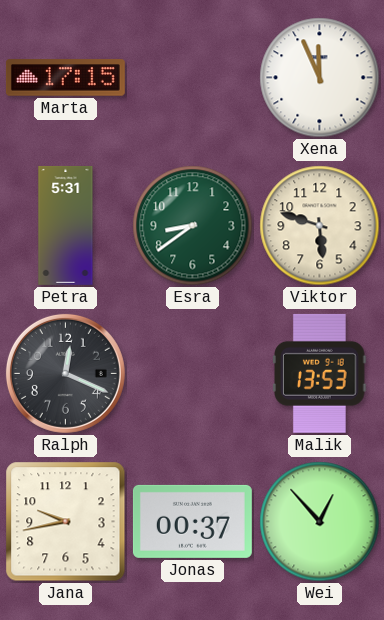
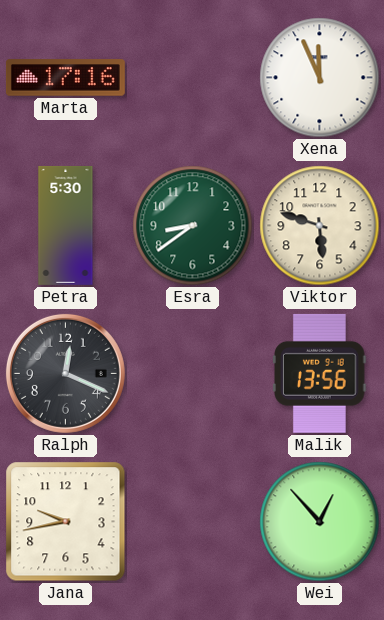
Marta: 17:15 -> 17:16
Petra: 5:31 -> 5:30
Malik: 13:53 -> 13:56
Jonas: 00:37 -> none
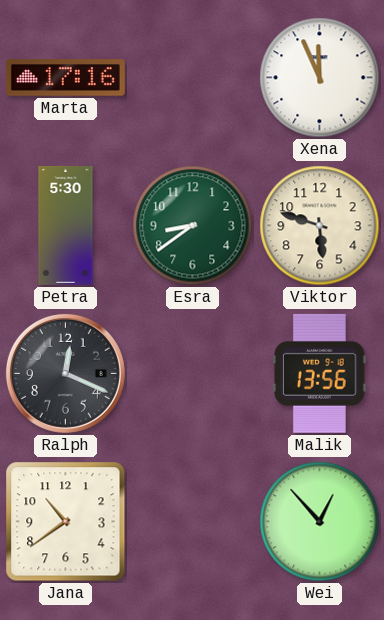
Jana: 9:43 -> 10:39
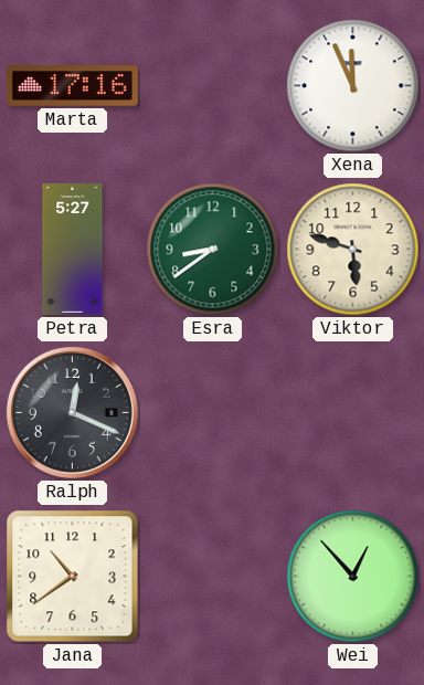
Petra: 5:30 -> 5:27
Malik: 13:56 -> none
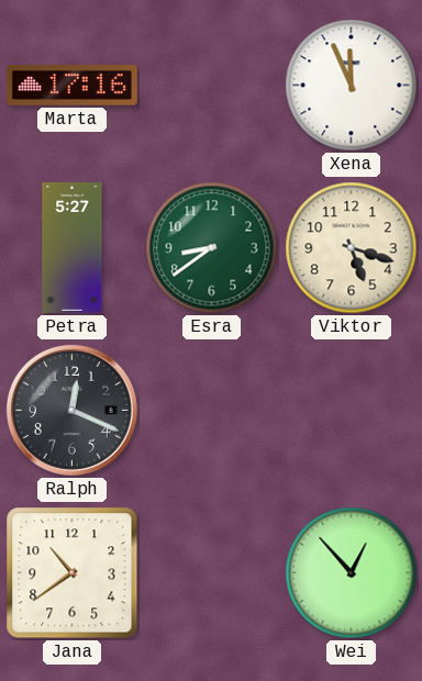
Viktor: 5:48 -> 5:18
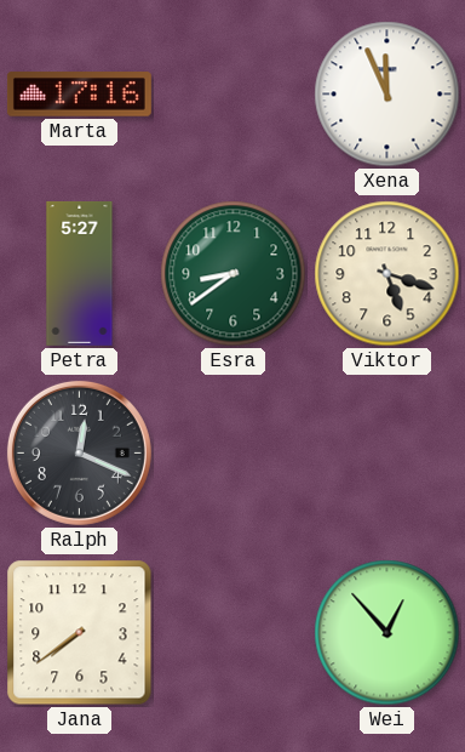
Jana: 10:39 -> 7:39
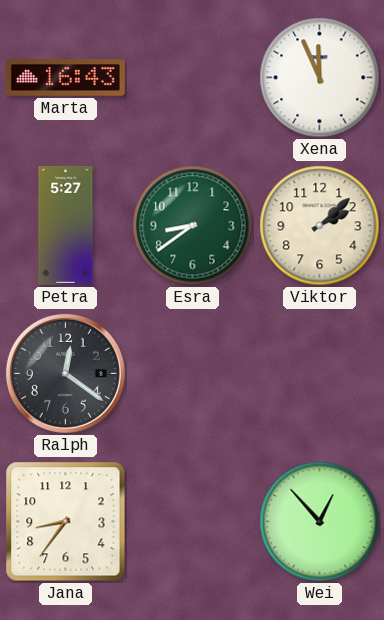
Marta: 17:16 -> 16:43
Viktor: 5:18 -> 2:08
Ralph: 12:19 -> 12:21
Jana: 7:39 -> 8:36
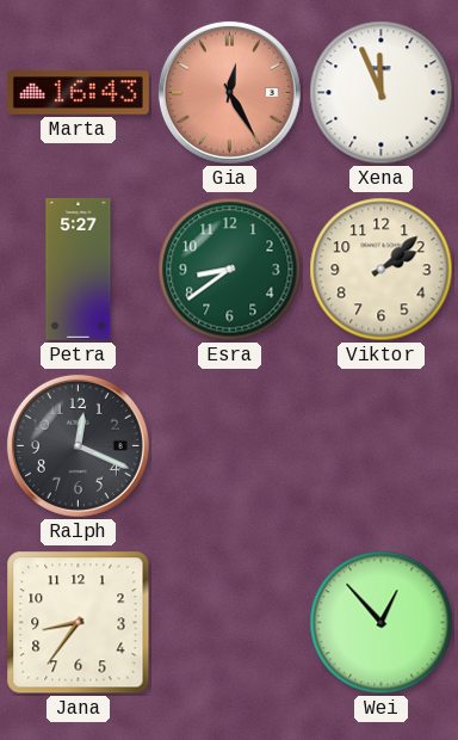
Gia: none -> 12:25
Ralph: 12:21 -> 12:19
